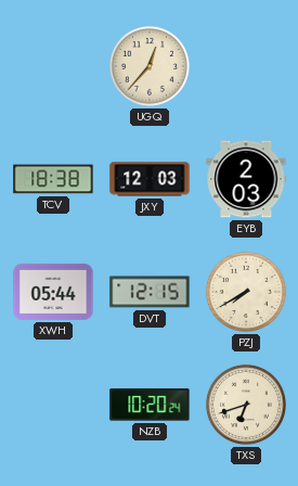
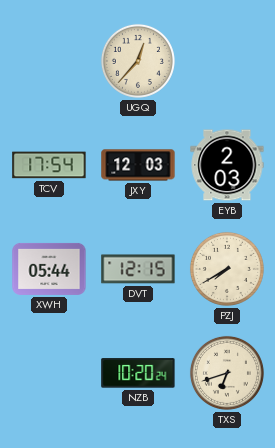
TCV: 18:38 -> 17:54
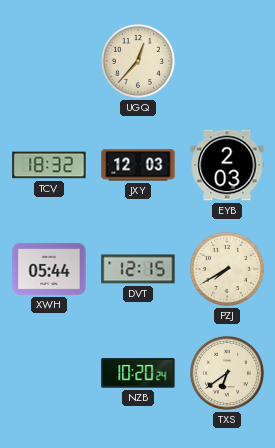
TCV: 17:54 -> 18:32
TXS: 6:42 -> 6:39
